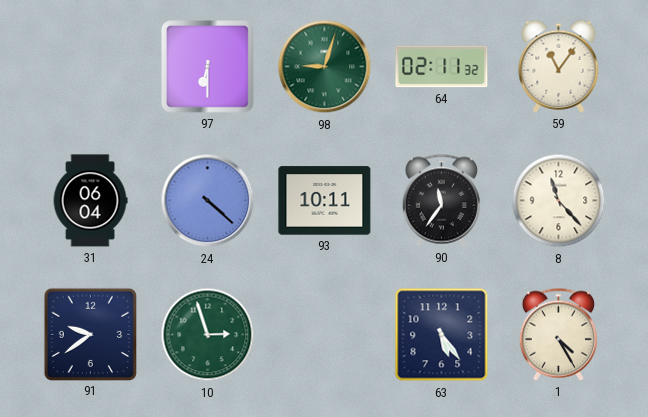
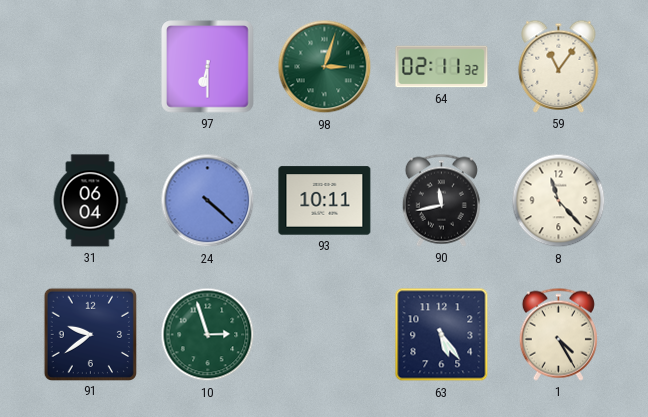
98: 9:03 -> 3:03
90: 11:36 -> 11:43
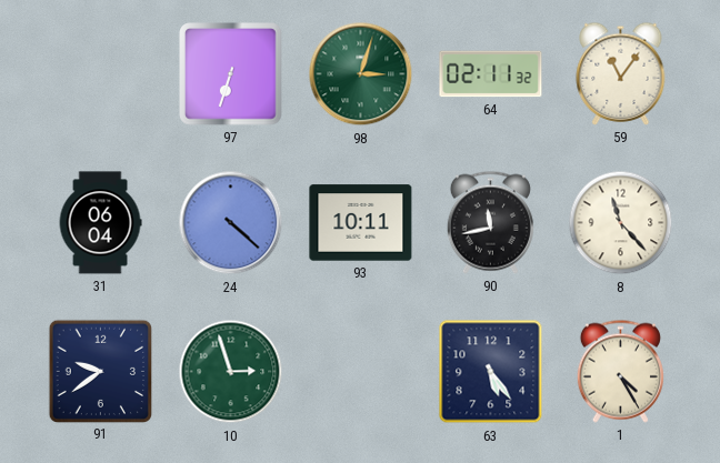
97: 6:30 -> 6:33
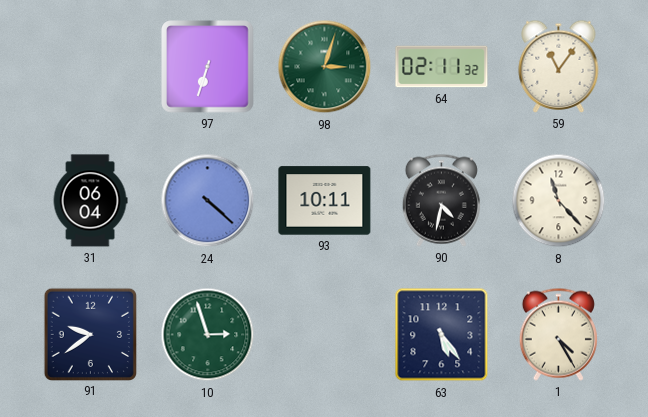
90: 11:43 -> 4:32
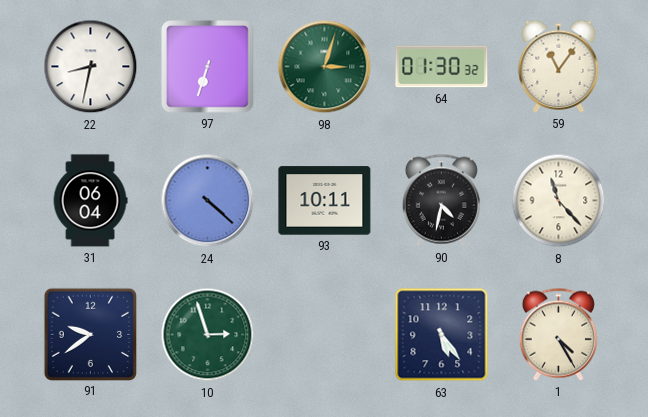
22: none -> 8:32
64: 02:11 -> 01:30
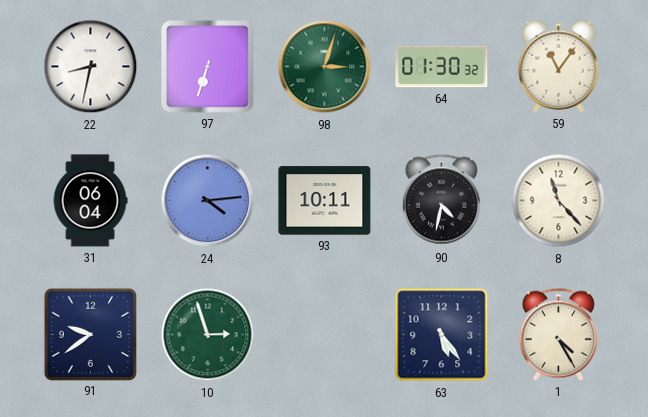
24: 4:22 -> 4:14
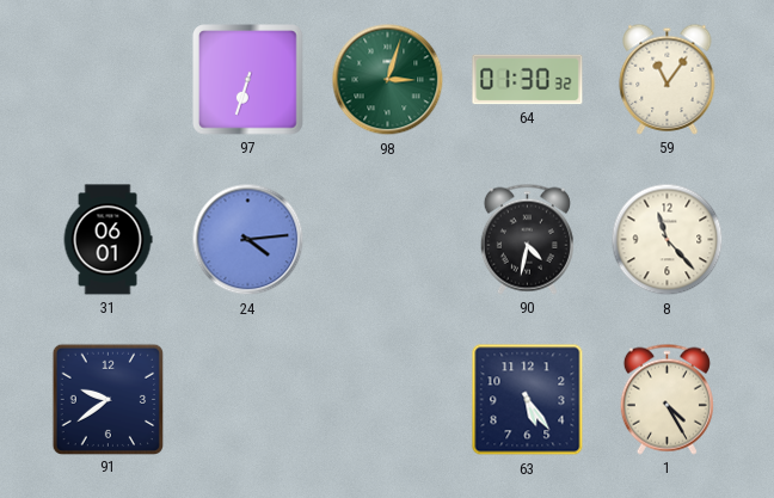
22: 8:32 -> none
31: 06:04 -> 06:01
93: 10:11 -> none
10: 2:57 -> none
